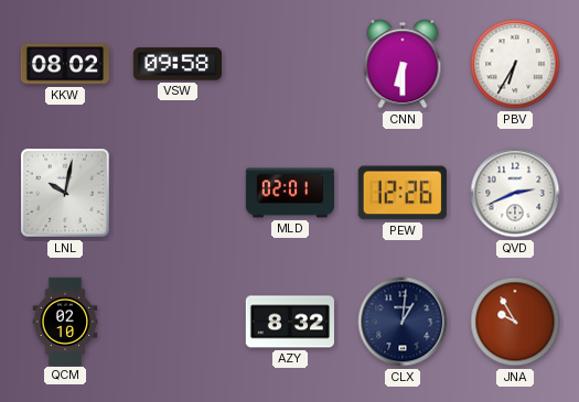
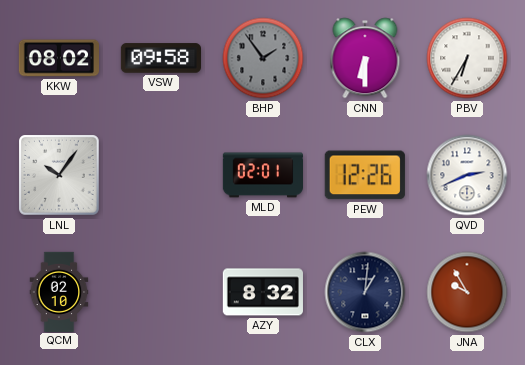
BHP: none -> 1:54
LNL: 10:02 -> 10:06
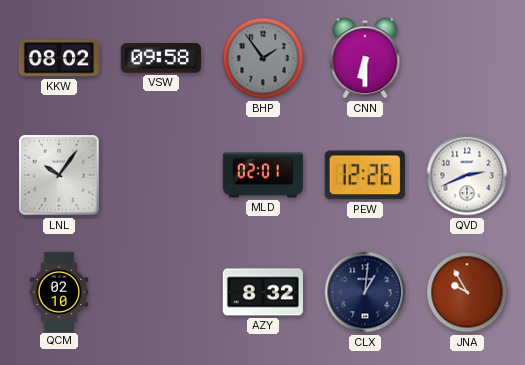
PBV: 6:35 -> none
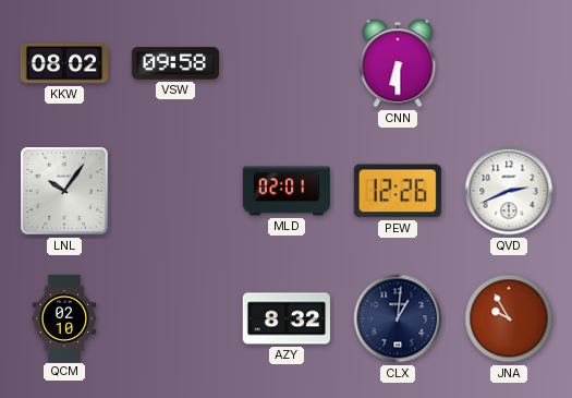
BHP: 1:54 -> none
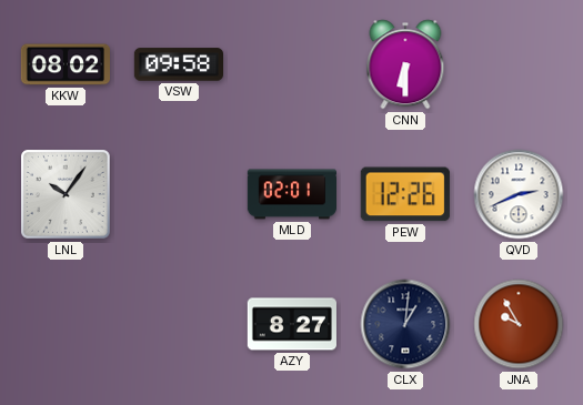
QCM: 02:10 -> none
AZY: 8:32 -> 8:27
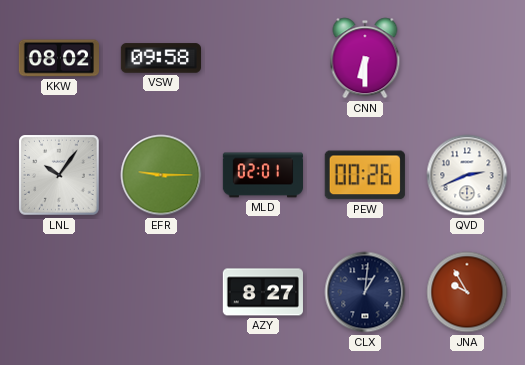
EFR: none -> 9:15
PEW: 12:26 -> 00:26
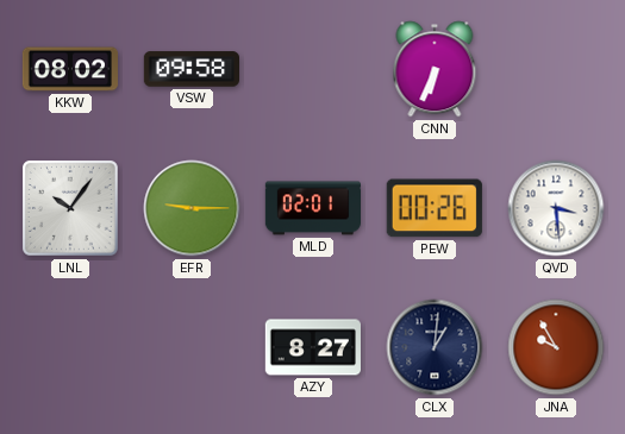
CNN: 6:30 -> 6:34
QVD: 2:41 -> 3:29
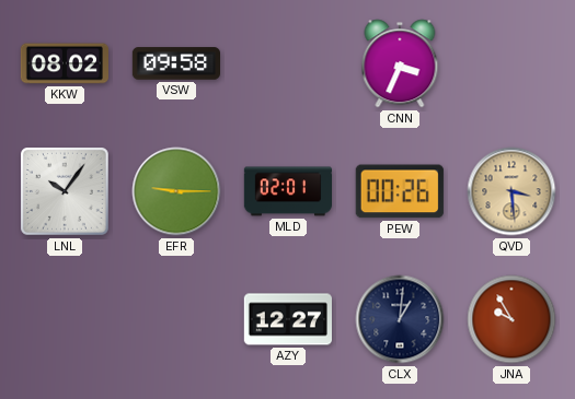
CNN: 6:34 -> 3:34
QVD dial: white -> champagne
AZY: 8:27 -> 12:27
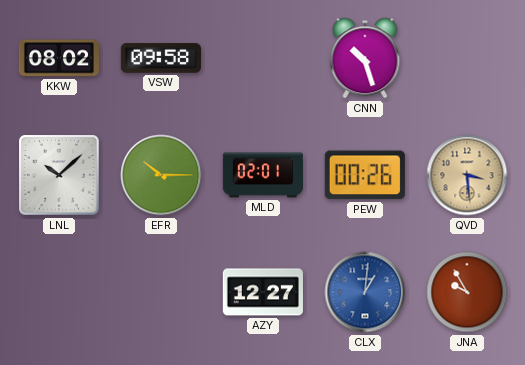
CNN: 3:34 -> 10:27
LNL: 10:06 -> 10:08
EFR: 9:15 -> 10:15
CLX dial: navy -> blue
